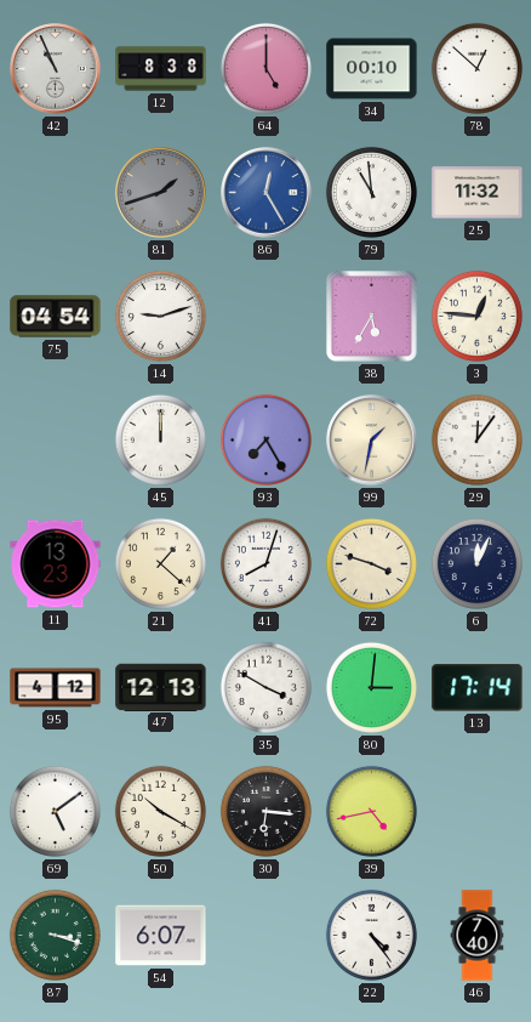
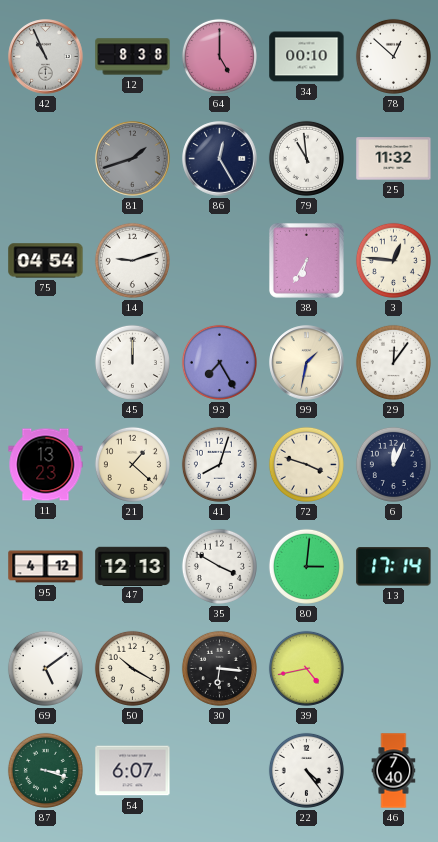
86 dial: blue -> navy
38: 5:35 -> 6:35
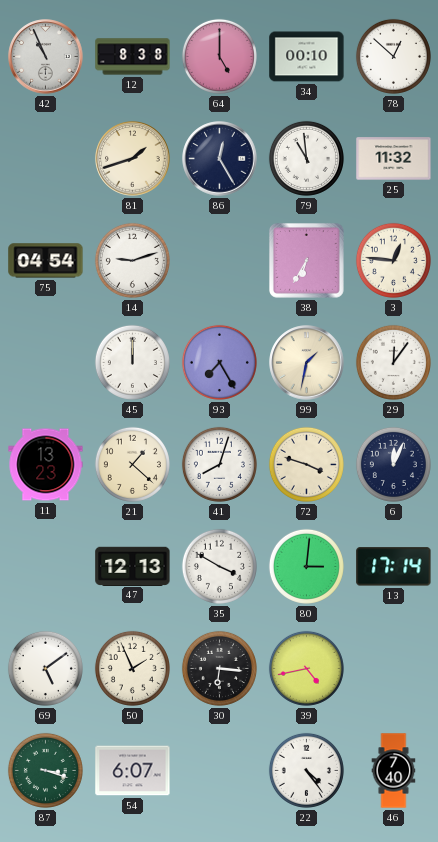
81 dial: grey -> cream
95: 4:12 -> none
50: 10:20 -> 1:56
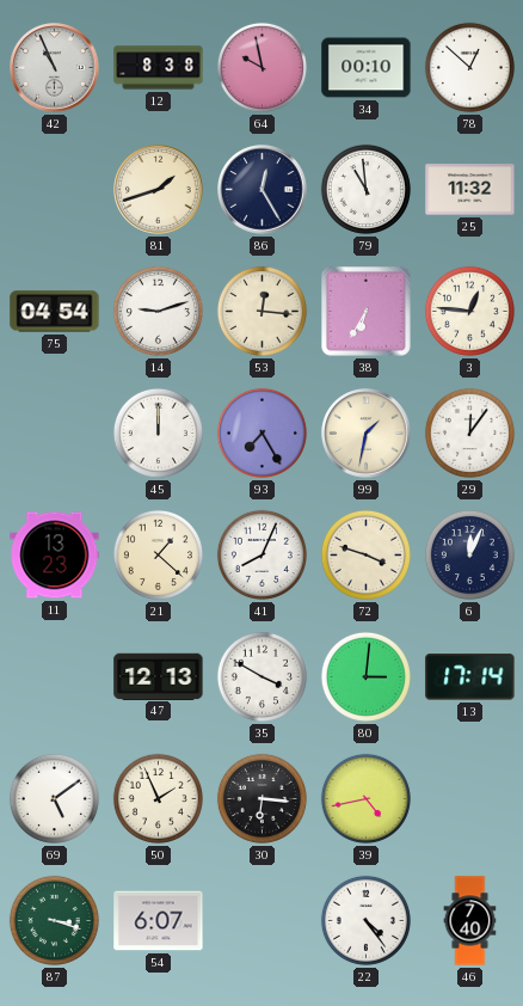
64: 5:00 -> 9:58
53: none -> 12:16
41: 8:03 -> 8:04
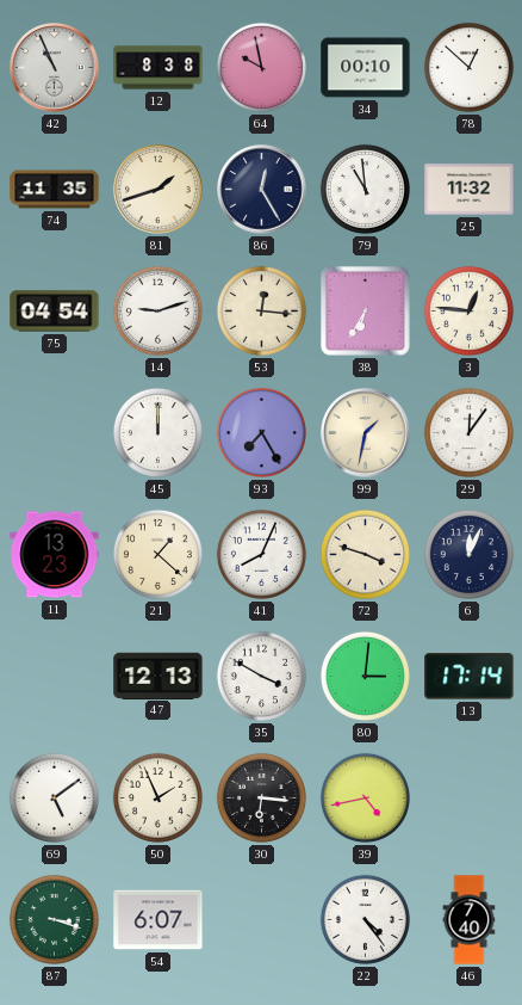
74: none -> 11:35
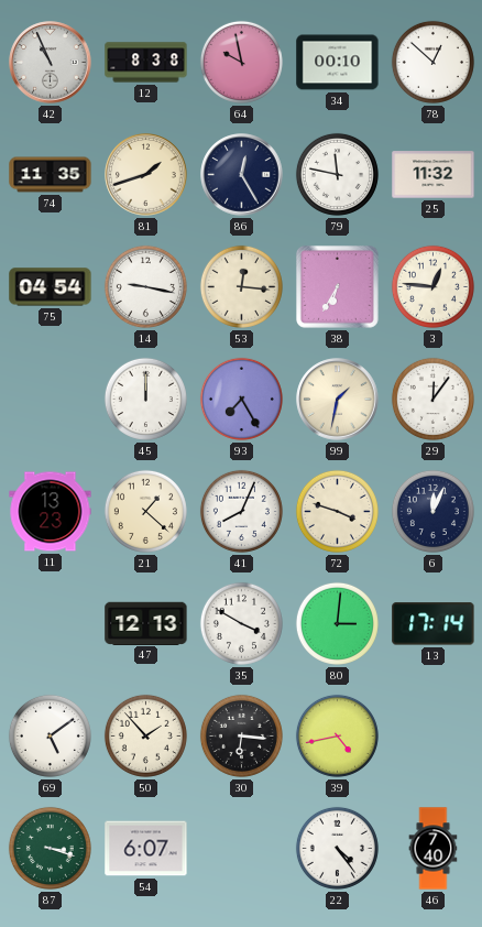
79: 10:59 -> 11:47
14: 9:12 -> 9:17
50: 1:56 -> 1:53
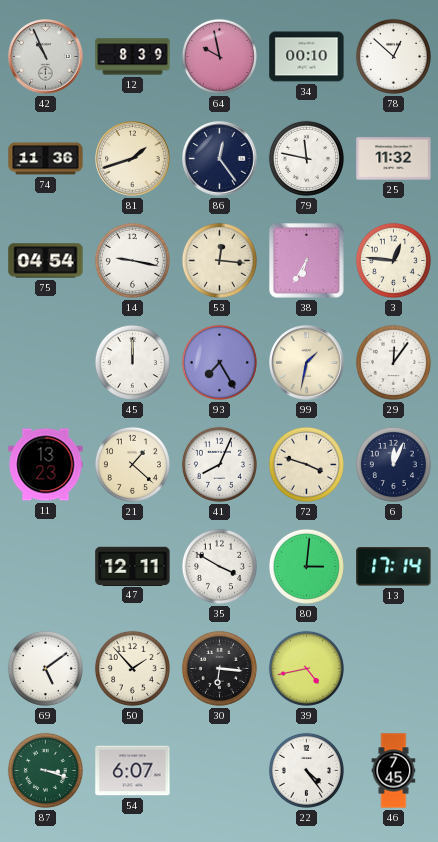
12: 8:38 -> 8:39
74: 11:35 -> 11:36
86: 12:25 -> 12:24
47: 12:13 -> 12:11
46: 7:40 -> 7:45
